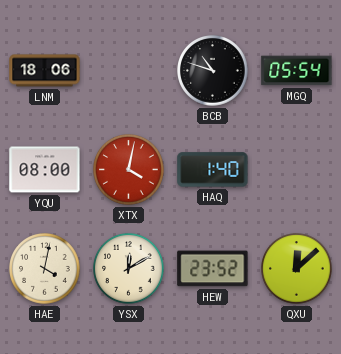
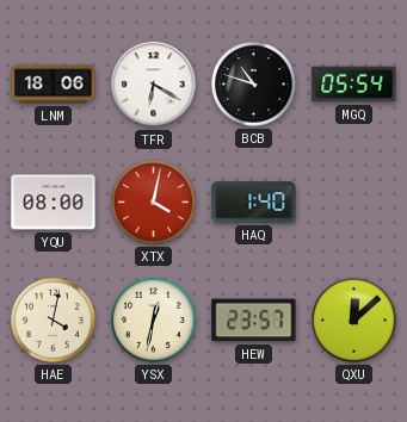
TFR: none -> 6:20
YSX: 12:10 -> 12:32
HEW: 23:52 -> 23:57
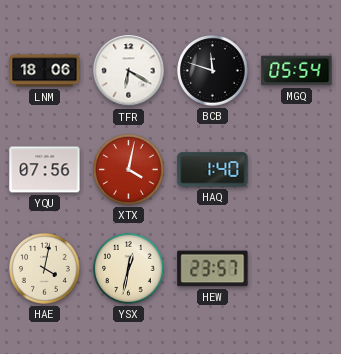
BCB: 10:48 -> 11:48
YQU: 08:00 -> 07:56
QXU: 12:08 -> none
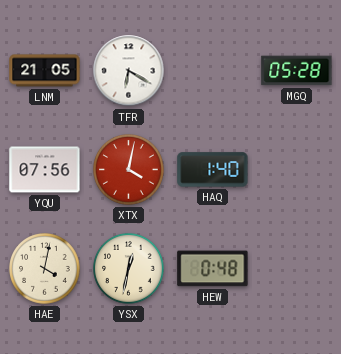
LNM: 18:06 -> 21:05
BCB: 11:48 -> none
MGQ: 05:54 -> 05:28
HEW: 23:57 -> 0:48
